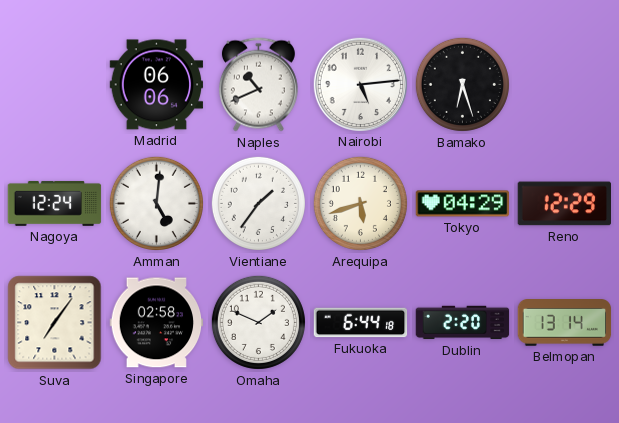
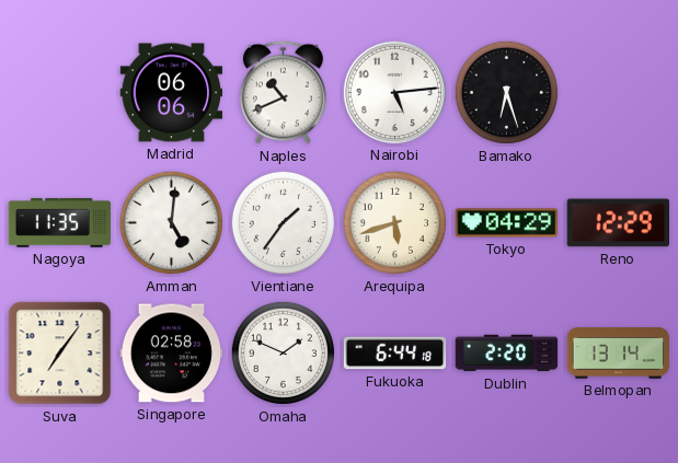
Nagoya: 12:24 -> 11:35
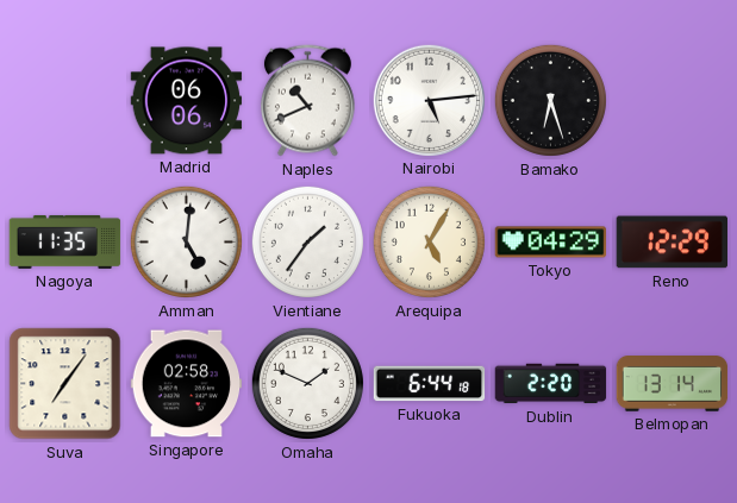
Arequipa: 5:42 -> 5:05
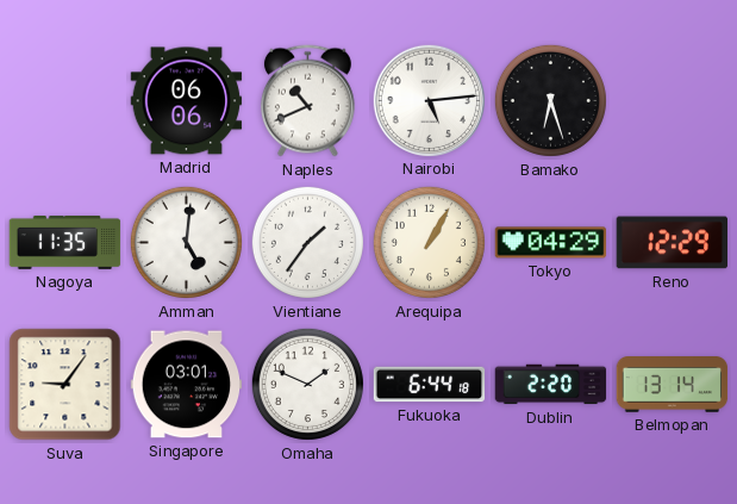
Arequipa: 5:05 -> 1:05
Suva: 7:06 -> 9:06
Singapore: 02:58 -> 03:01
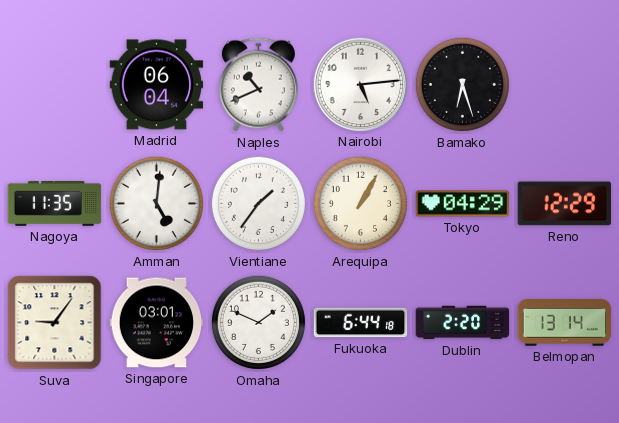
Madrid: 06:06 -> 06:04
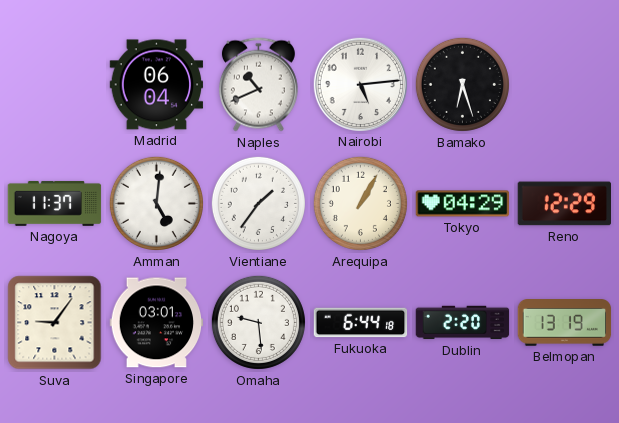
Nagoya: 11:35 -> 11:37
Omaha: 1:49 -> 9:29
Belmopan: 13:14 -> 13:19
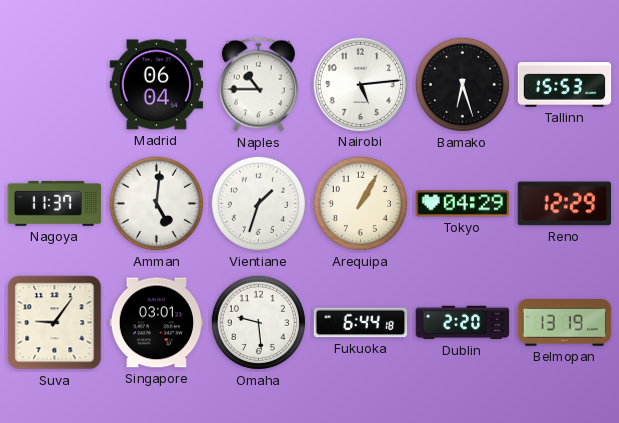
Naples: 10:41 -> 10:45
Tallinn: none -> 15:53
Vientiane: 1:36 -> 1:33
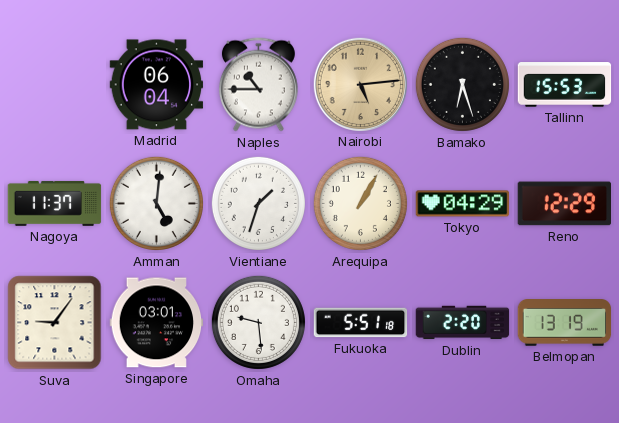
Nairobi dial: white -> champagne
Fukuoka: 6:44 -> 5:51
